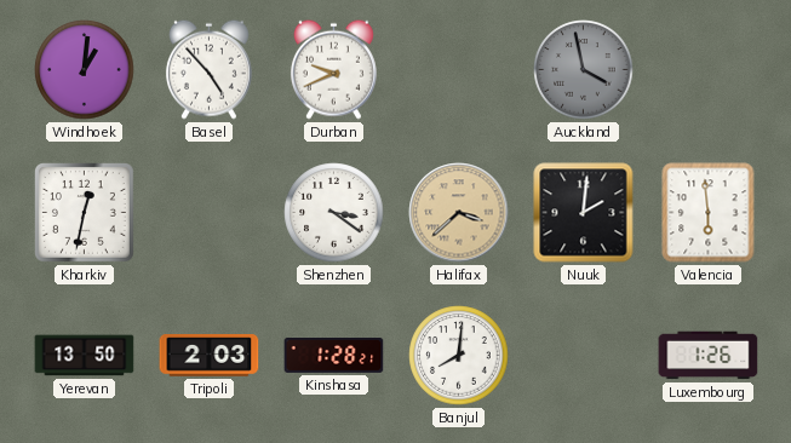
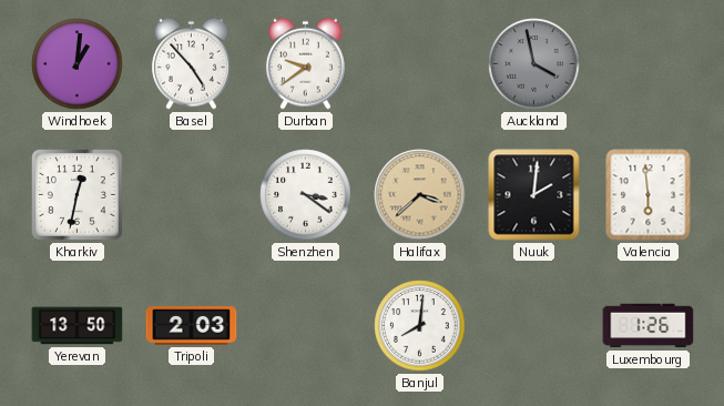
Durban: 9:41 -> 9:39
Kinshasa: 1:28 -> none
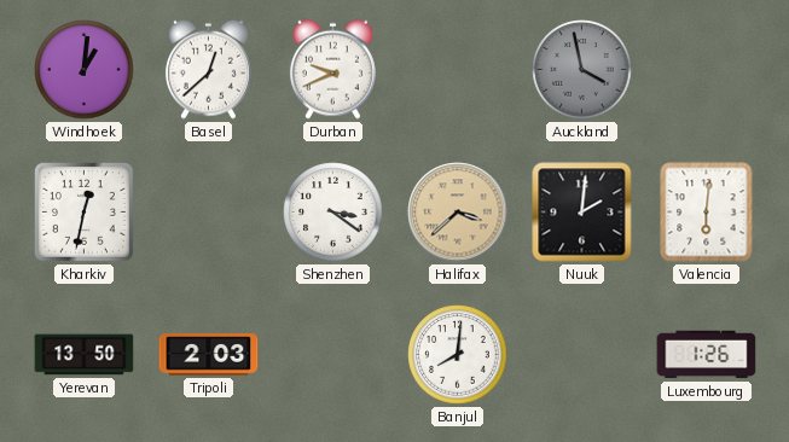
Basel: 4:53 -> 12:38
Durban: 9:39 -> 9:41
Valencia: 5:59 -> 6:01
